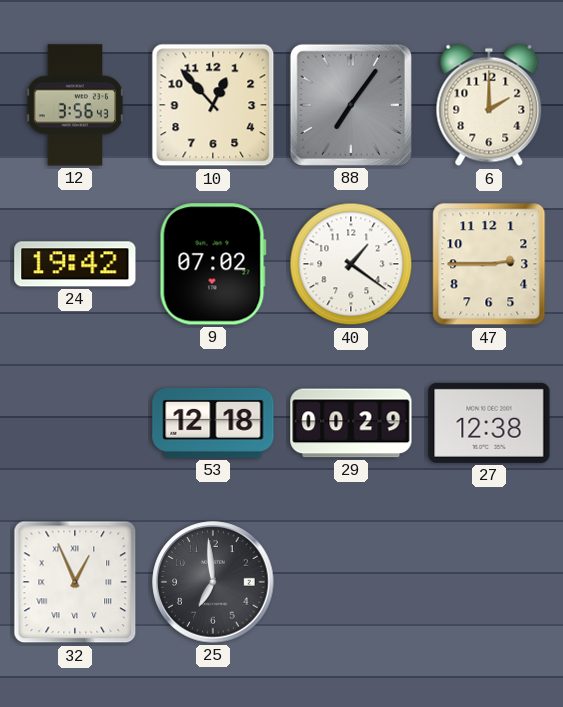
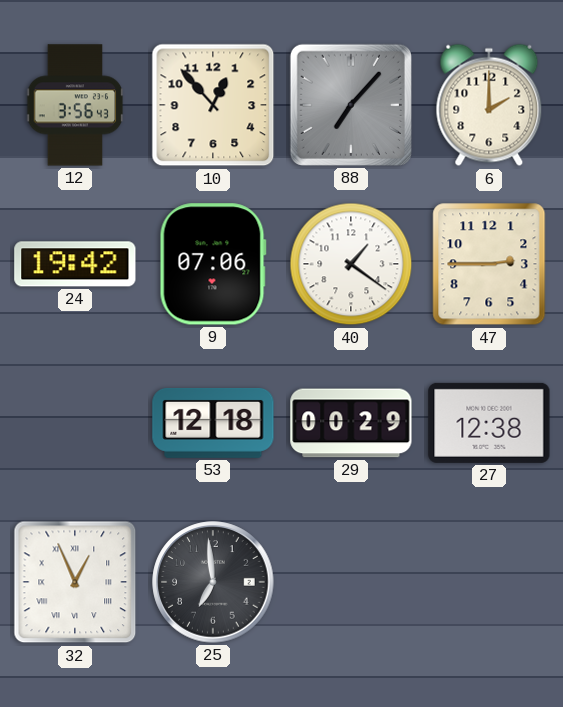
88: 7:06 -> 7:07
9: 07:02 -> 07:06
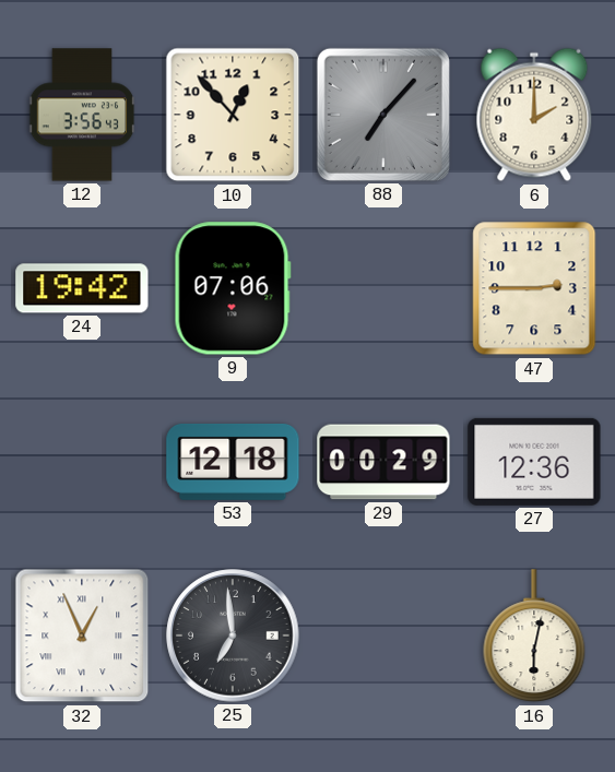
40: 1:21 -> none
27: 12:38 -> 12:36
16: none -> 6:02
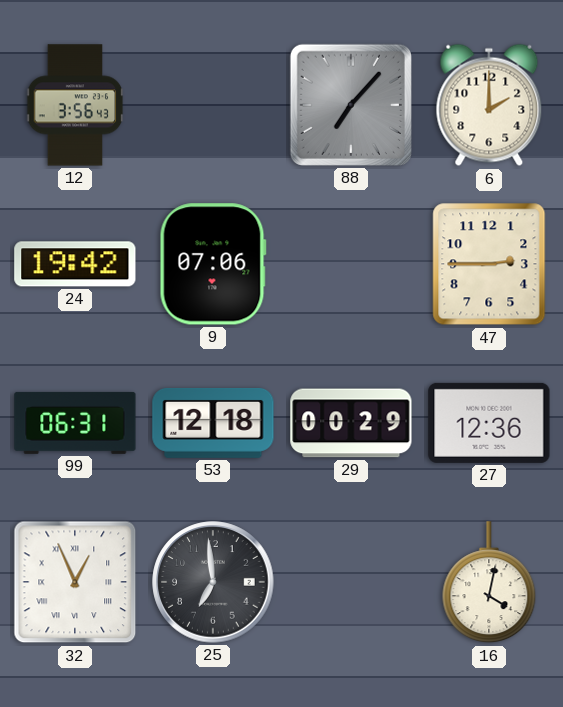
10: 12:53 -> none
99: none -> 06:31
16: 6:02 -> 4:02
